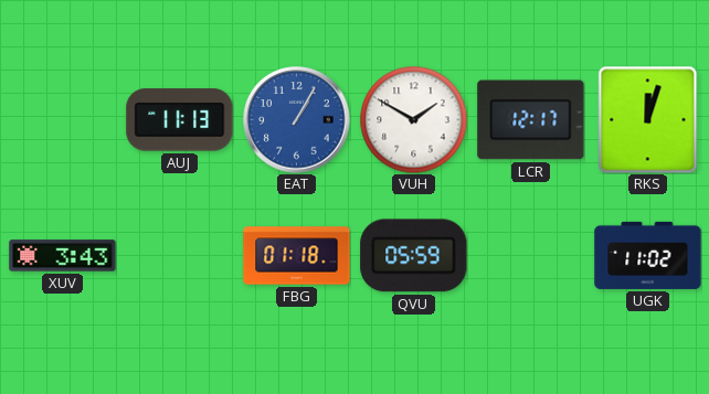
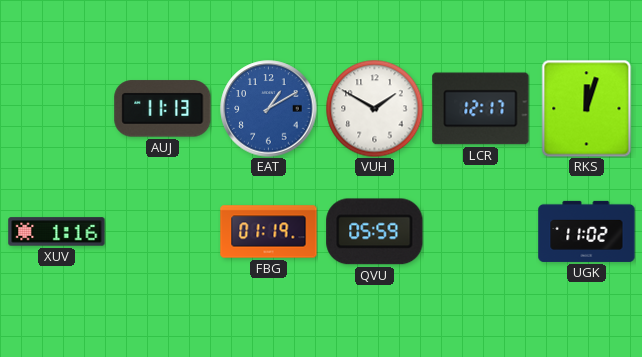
EAT: 1:05 -> 1:10
XUV: 3:43 -> 1:16
FBG: 01:18 -> 01:19
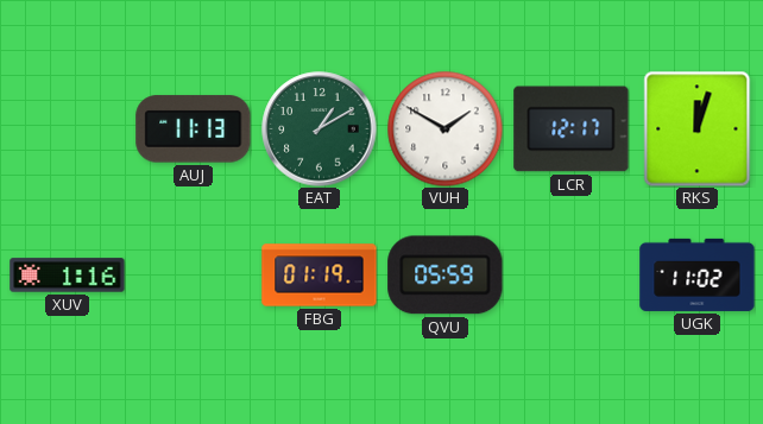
EAT dial: blue -> green
